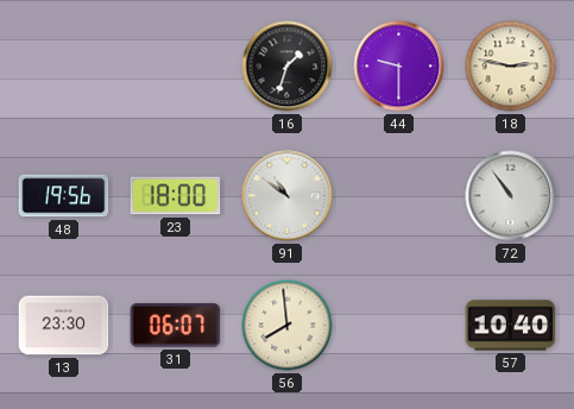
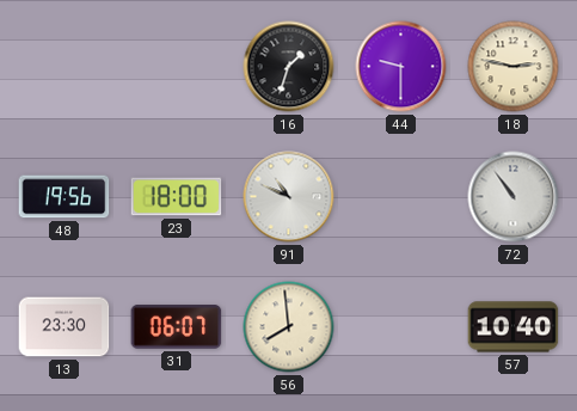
91: 10:51 -> 10:49
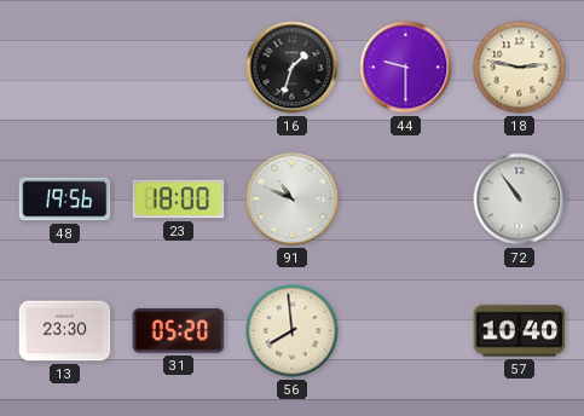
31: 06:07 -> 05:20
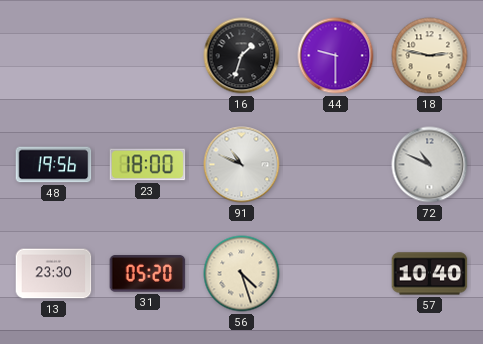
72: 10:54 -> 10:49
56: 7:59 -> 4:27
